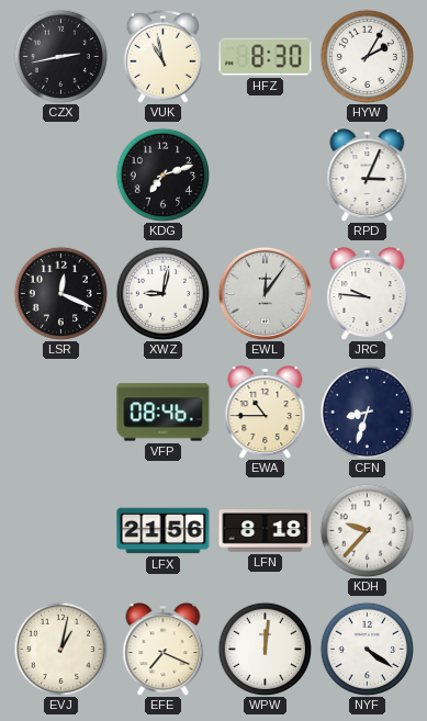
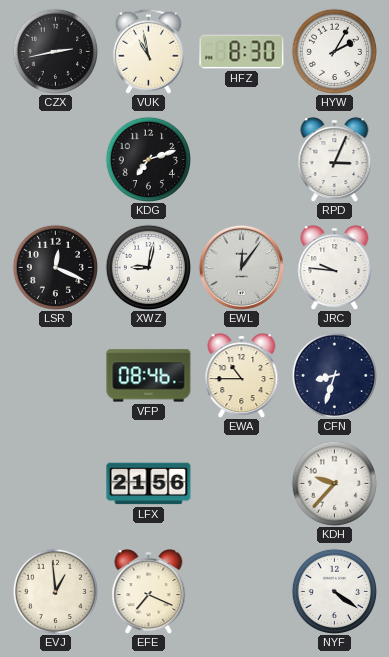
LFN: 8:18 -> none
EVJ: 1:02 -> 12:59
WPW: 12:01 -> none
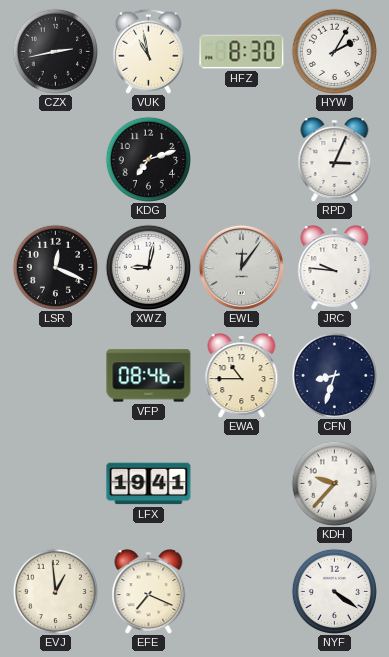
LFX: 21:56 -> 19:41
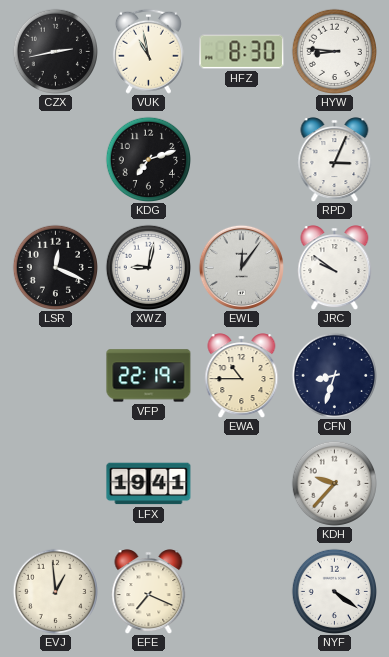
HYW: 2:05 -> 8:46
JRC: 9:46 -> 9:51
VFP: 08:46 -> 22:19
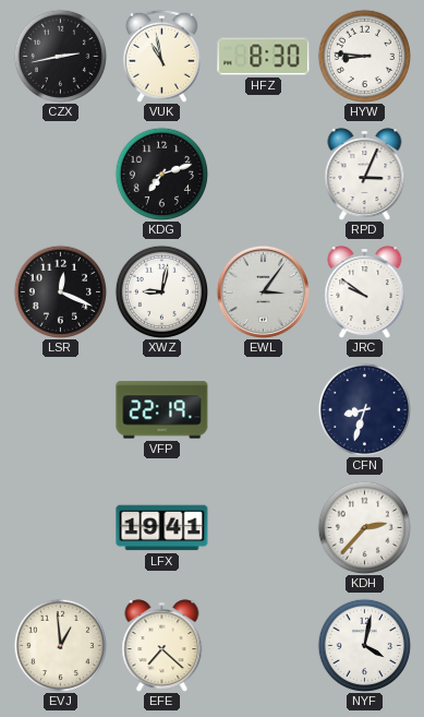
EWL: 12:06 -> 3:06
EWA: 10:45 -> none
KDH: 9:37 -> 2:37
EFE: 7:19 -> 7:22
NYF: 4:21 -> 4:02
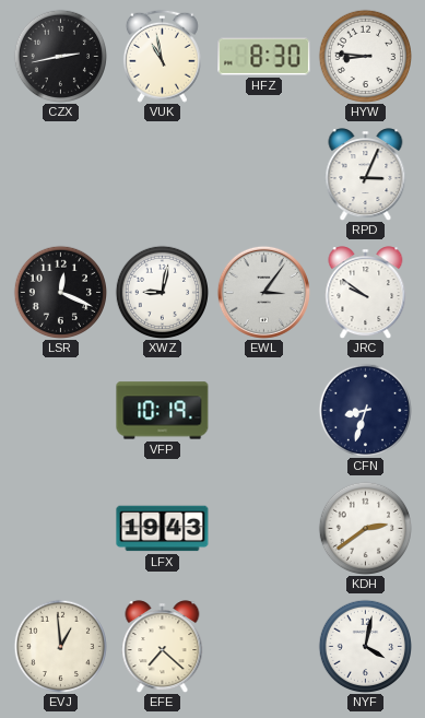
KDG: 7:12 -> none
VFP: 22:19 -> 10:19
LFX: 19:41 -> 19:43
KDH: 2:37 -> 2:39
